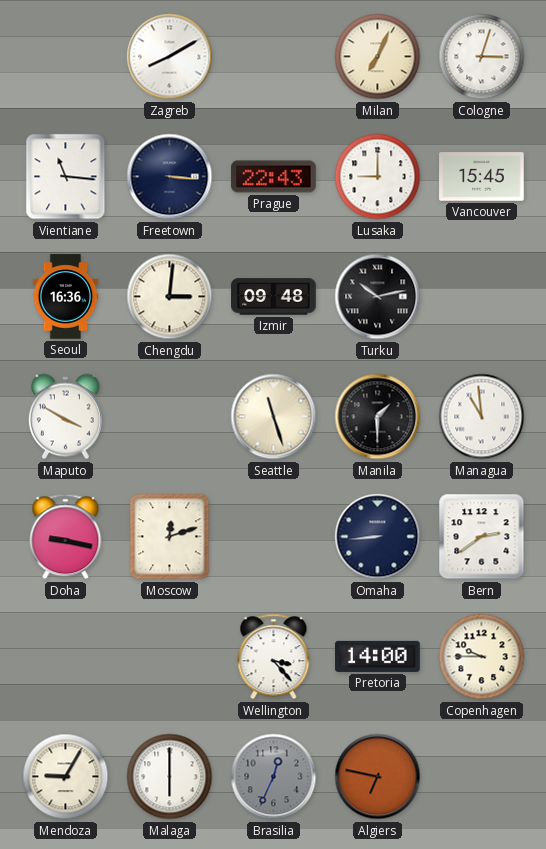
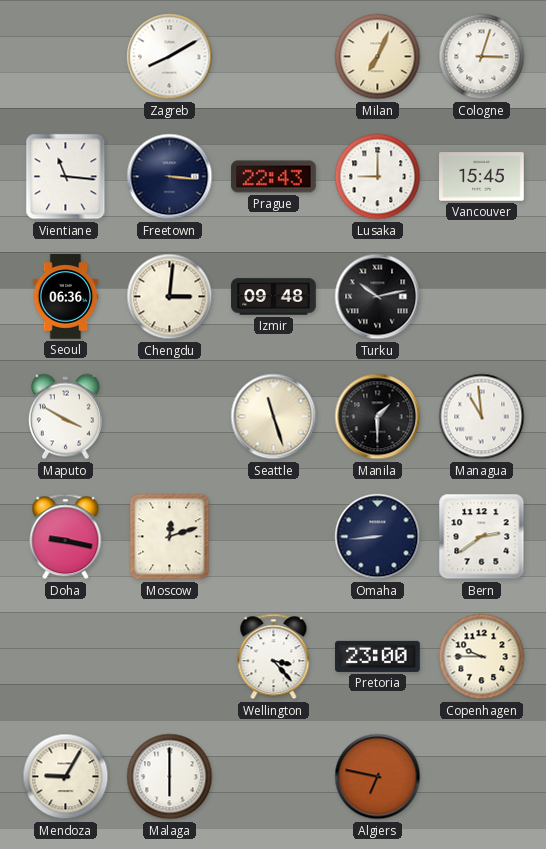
Seoul: 16:36 -> 06:36
Pretoria: 14:00 -> 23:00
Brasilia: 12:34 -> none
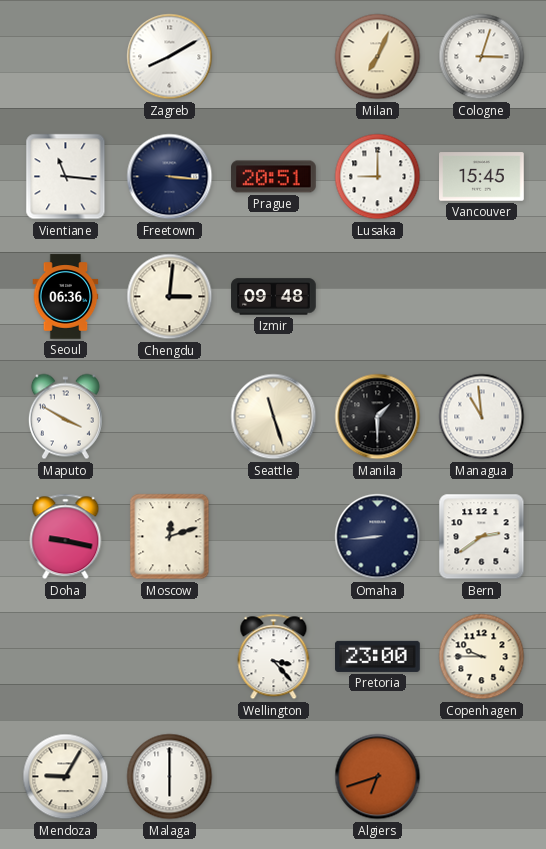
Prague: 22:43 -> 20:51
Turku: 10:13 -> none
Algiers: 6:47 -> 6:42
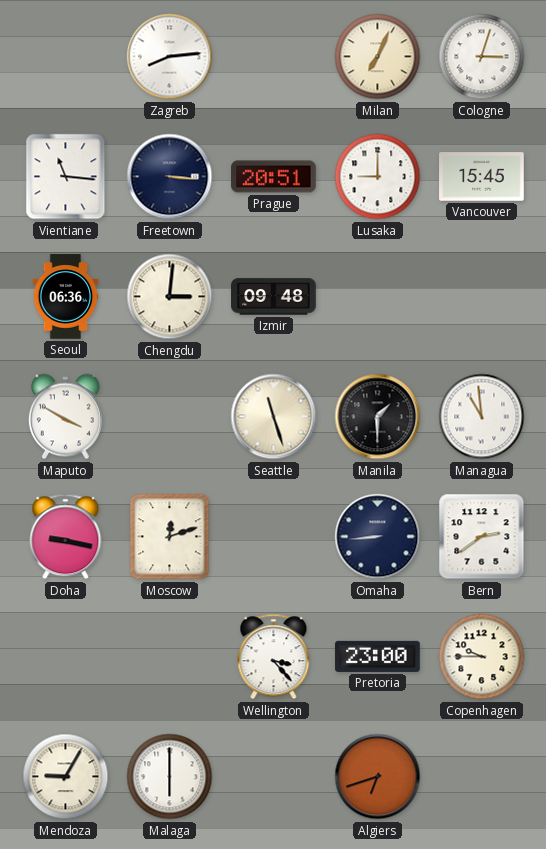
Zagreb: 8:10 -> 8:14
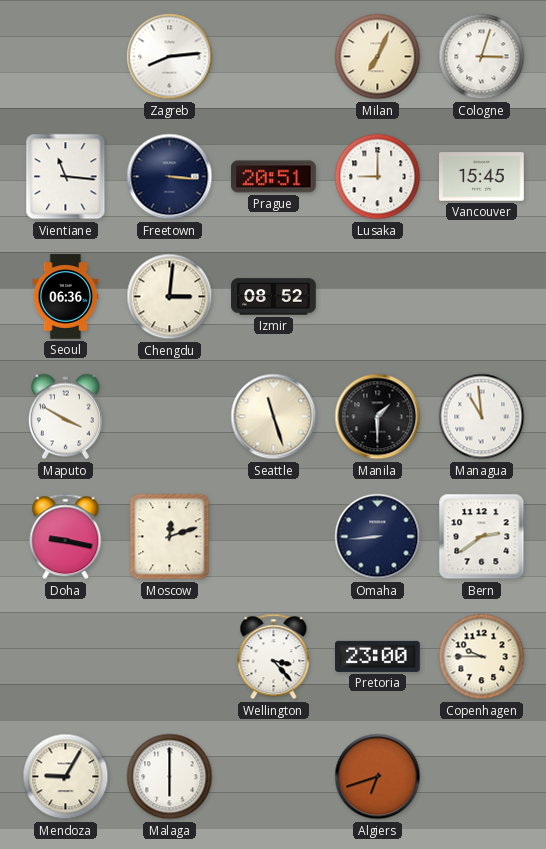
Izmir: 09:48 -> 08:52
